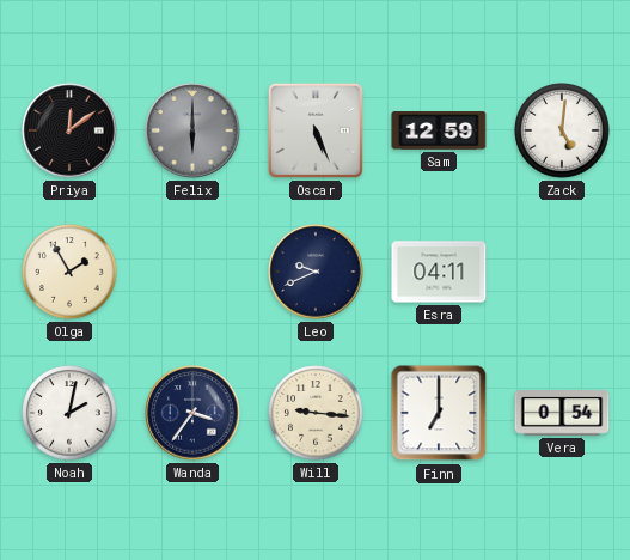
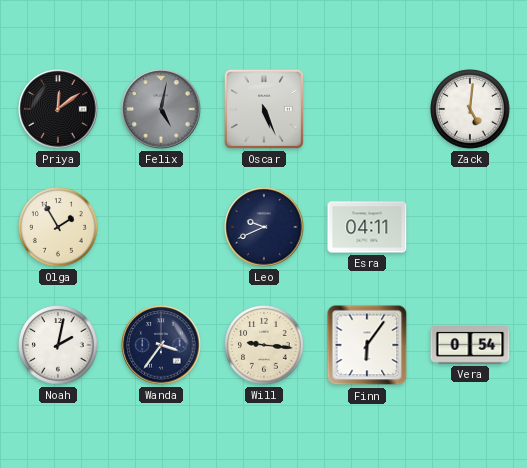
Felix: 6:00 -> 5:02
Sam: 12:59 -> none
Finn: 7:00 -> 6:06
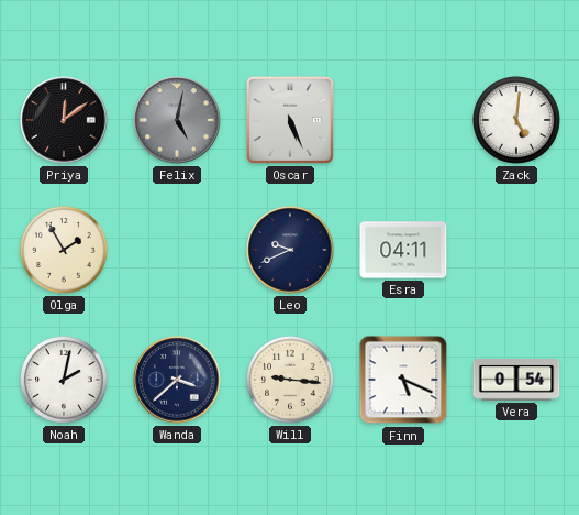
Wanda: 3:36 -> 3:38
Finn: 6:06 -> 5:19
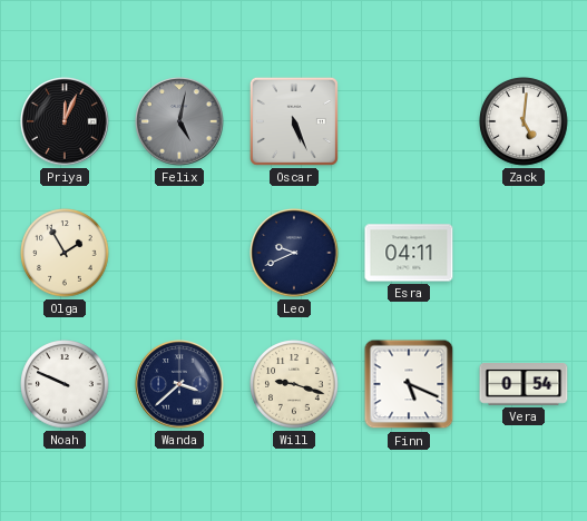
Priya: 12:09 -> 12:04
Noah: 2:02 -> 9:49
Will: 9:16 -> 9:18
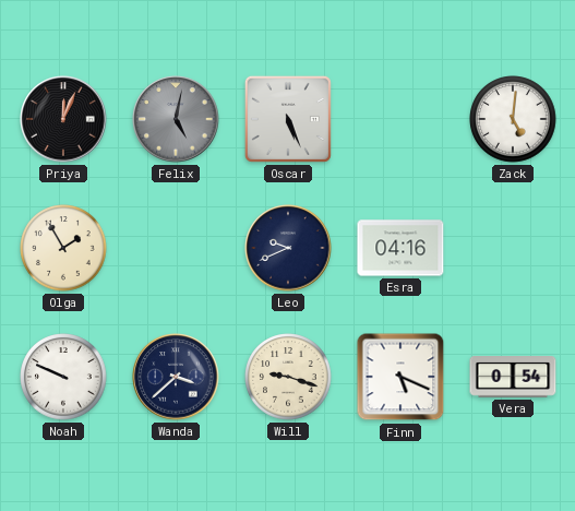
Esra: 04:11 -> 04:16
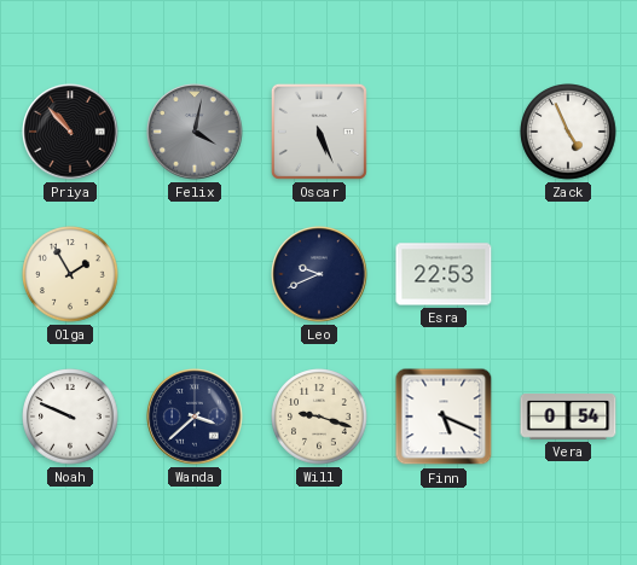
Priya: 12:04 -> 10:53
Felix: 5:02 -> 4:02
Zack: 5:01 -> 4:56
Esra: 04:16 -> 22:53
